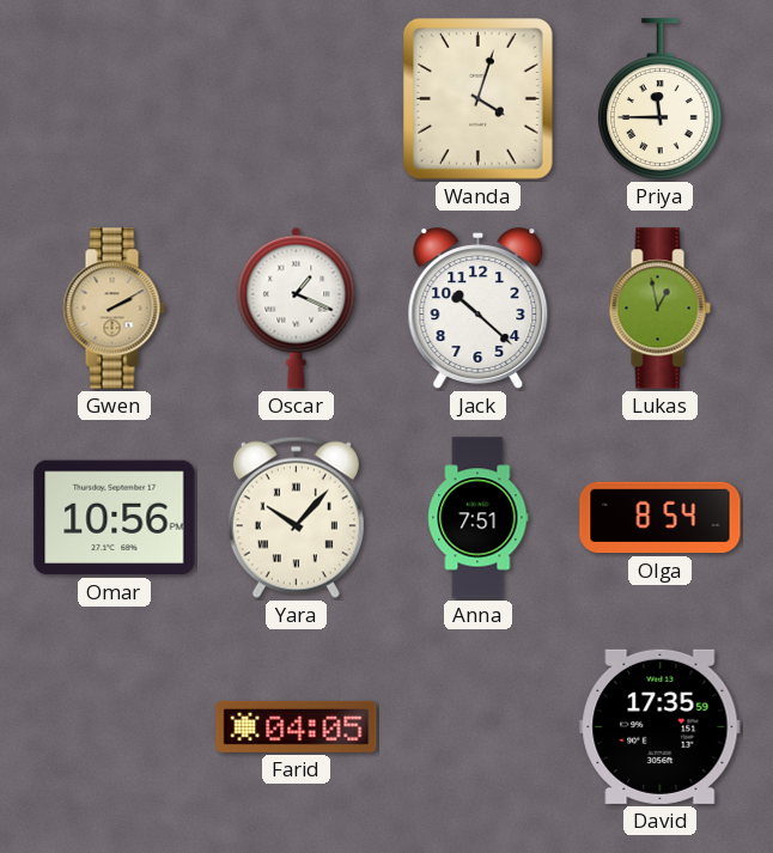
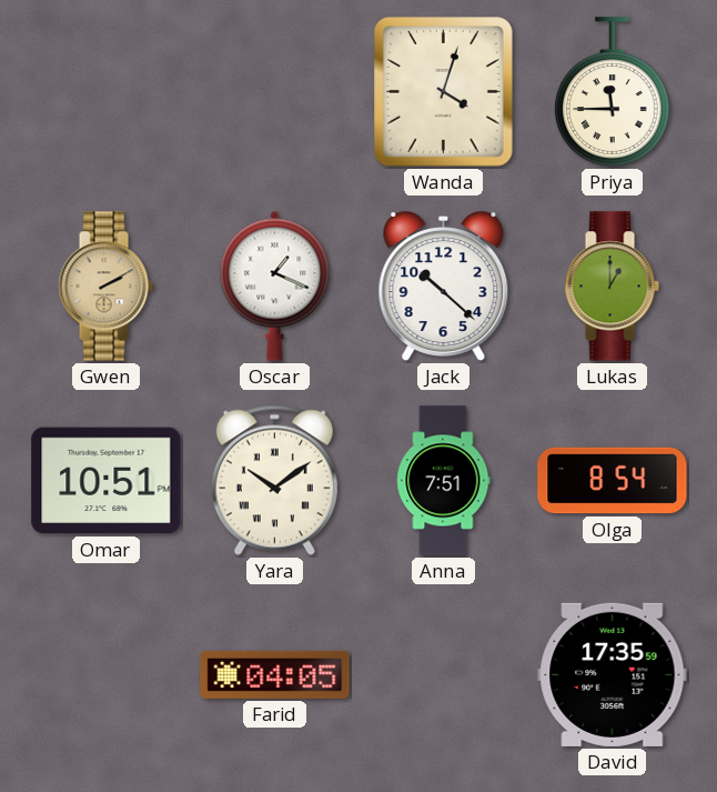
Lukas: 12:58 -> 1:00
Omar: 10:56 -> 10:51
Yara: 10:07 -> 10:09
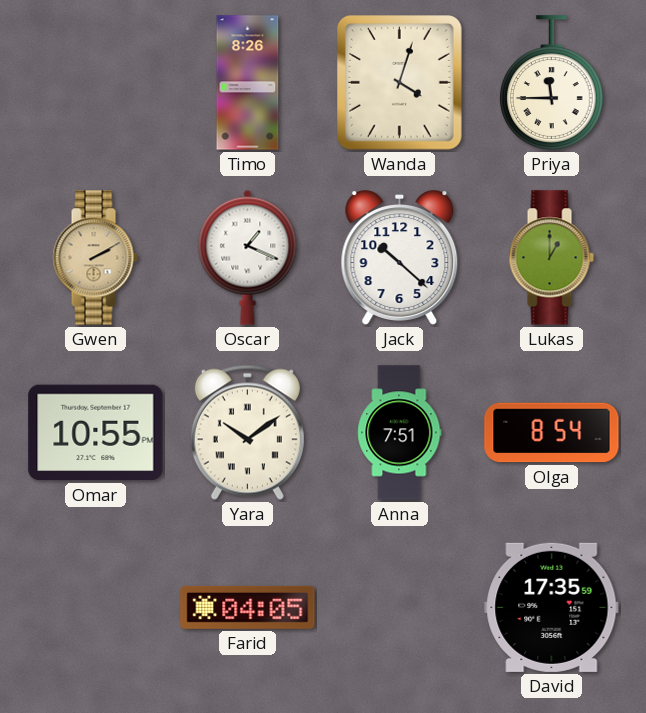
Timo: none -> 8:26
Omar: 10:51 -> 10:55
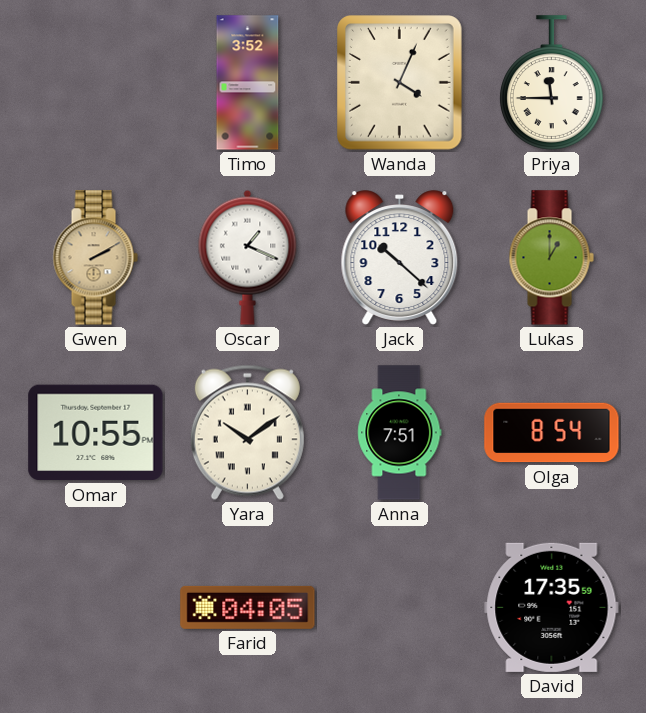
Timo: 8:26 -> 3:52
Wanda: 4:03 -> 4:04
